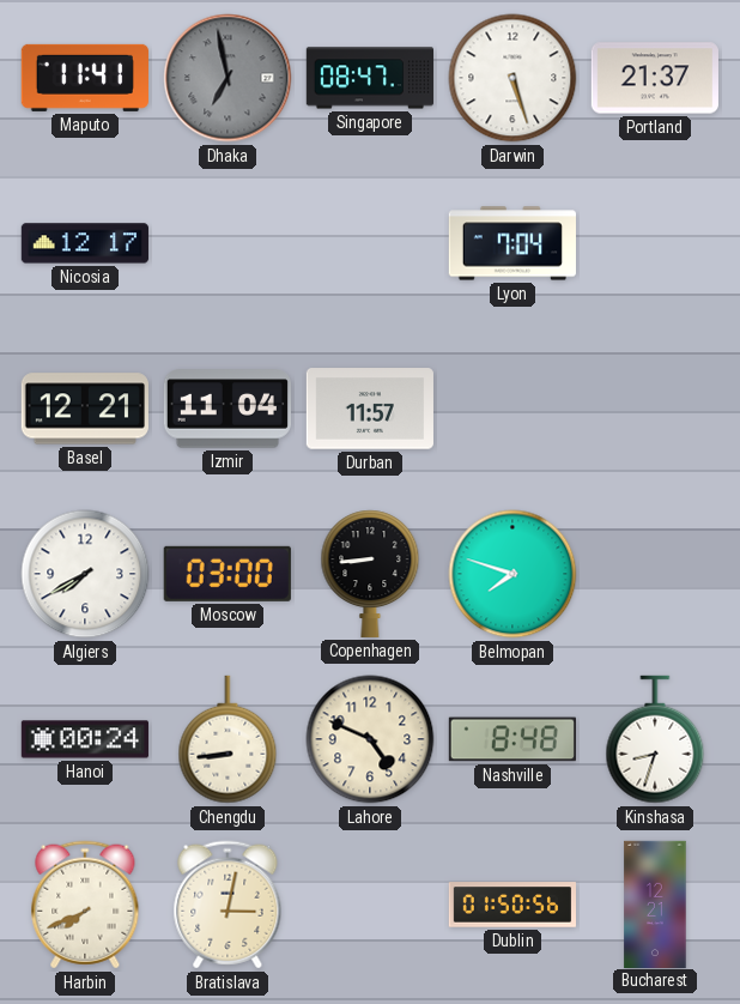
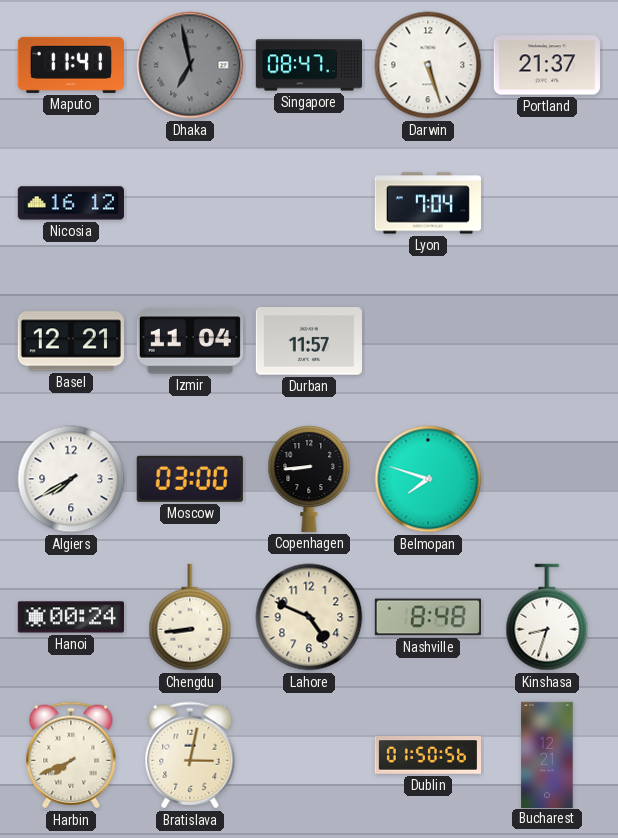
Nicosia: 12:17 -> 16:12
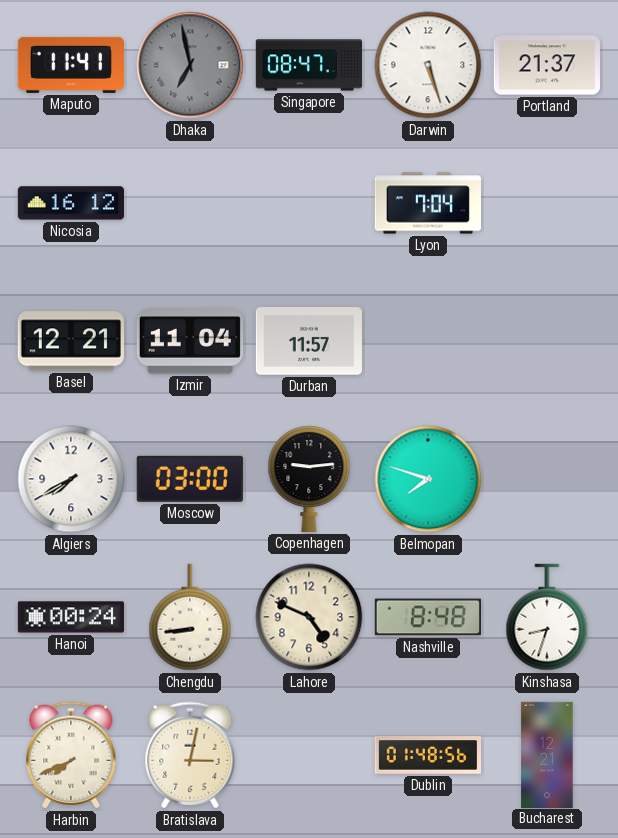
Copenhagen: 8:44 -> 9:14
Dublin: 01:50 -> 01:48
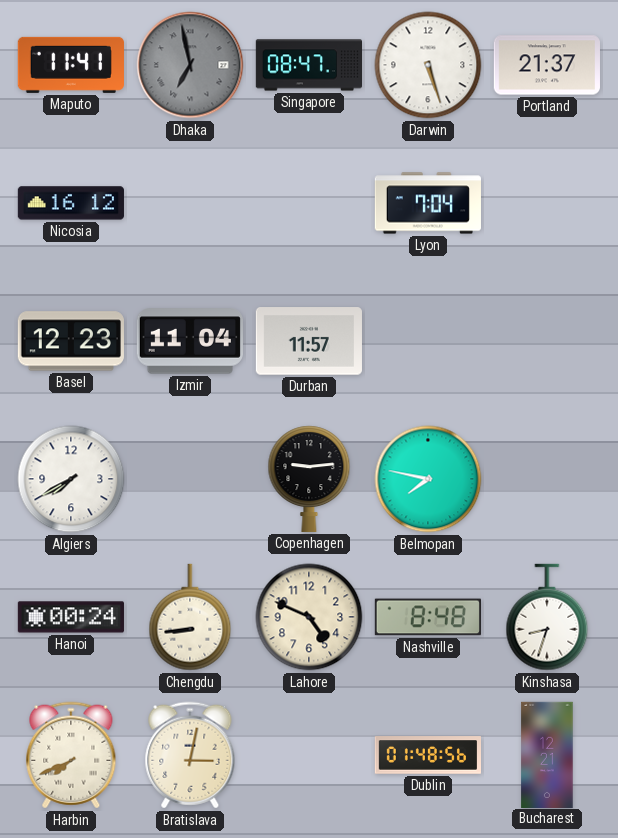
Basel: 12:21 -> 12:23
Moscow: 03:00 -> none
Belmopan: 7:48 -> 7:47
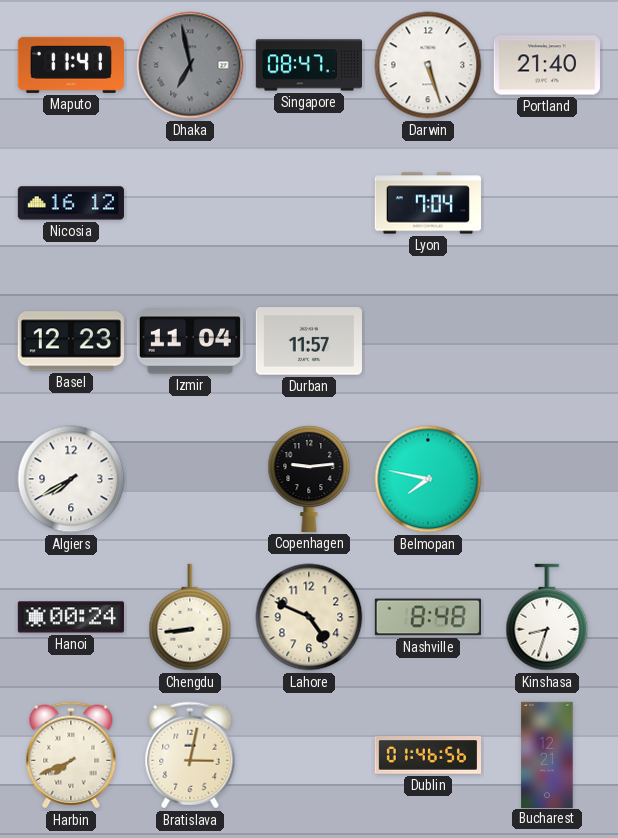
Portland: 21:37 -> 21:40
Dublin: 01:48 -> 01:46
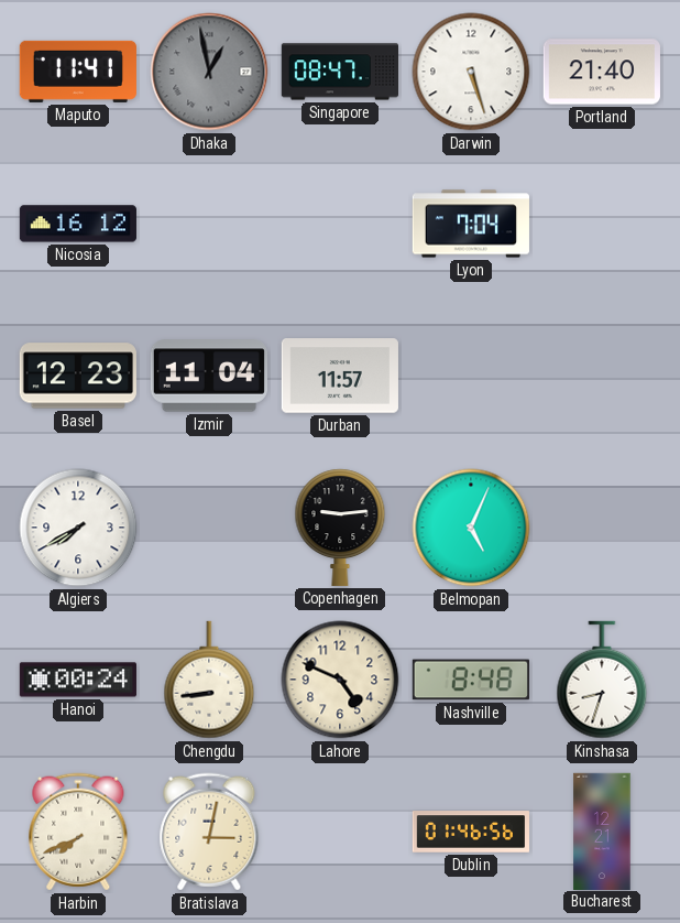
Dhaka: 6:58 -> 12:58
Belmopan: 7:47 -> 5:04
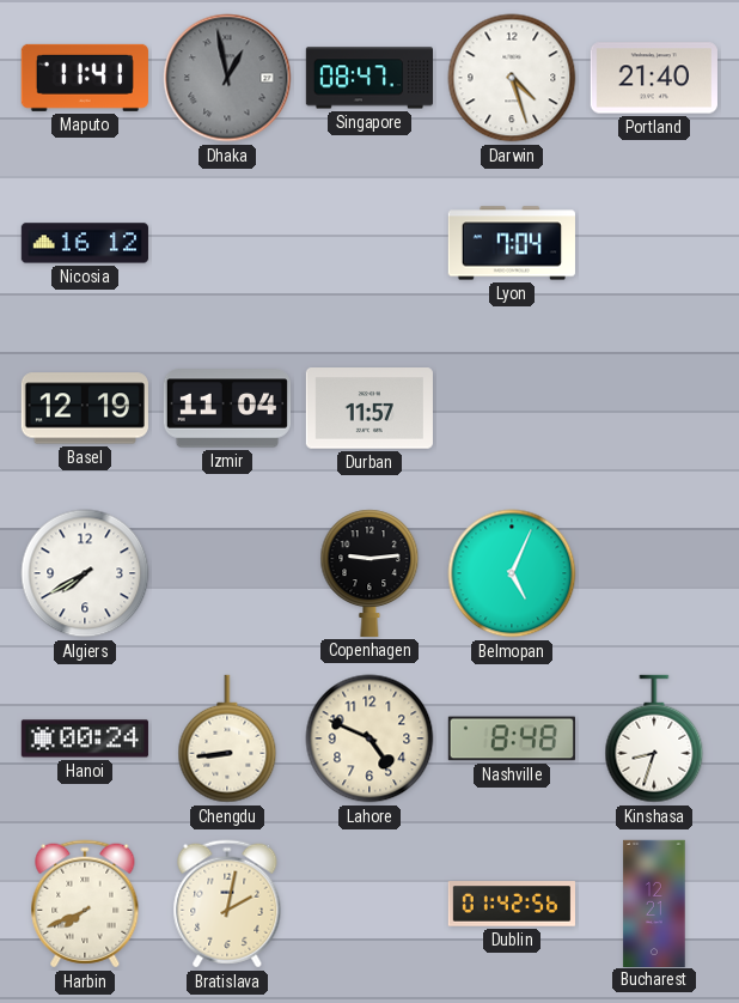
Darwin: 5:27 -> 4:27
Basel: 12:23 -> 12:19
Bratislava: 3:02 -> 2:02
Dublin: 01:46 -> 01:42
